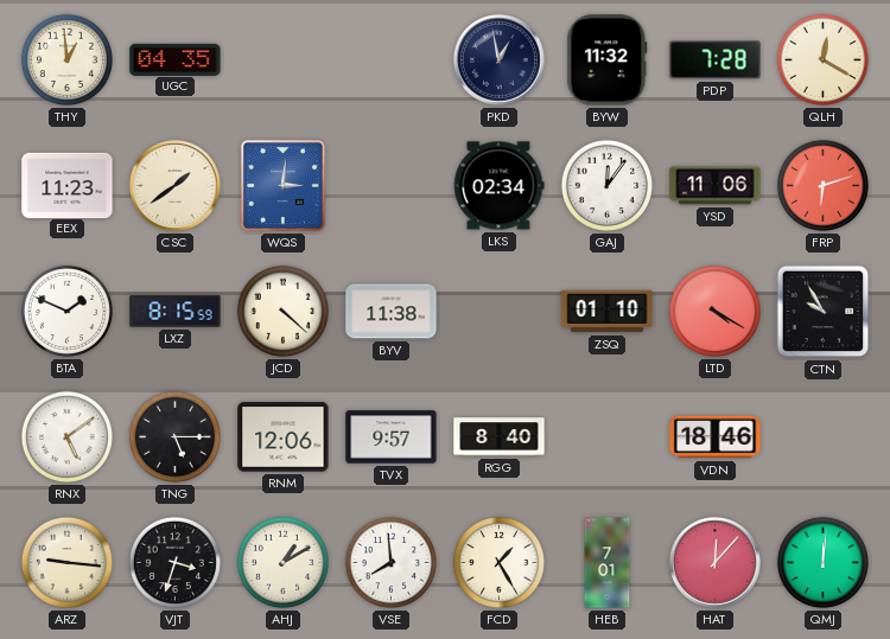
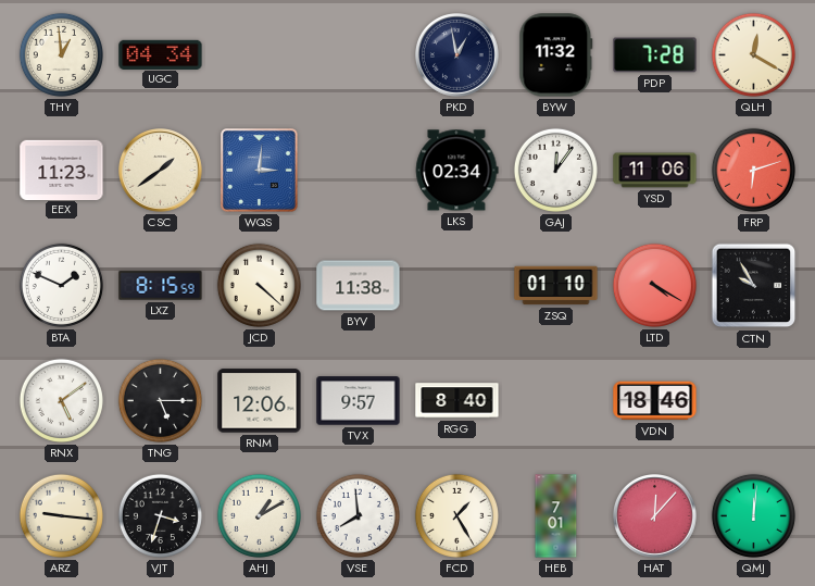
UGC: 04:35 -> 04:34
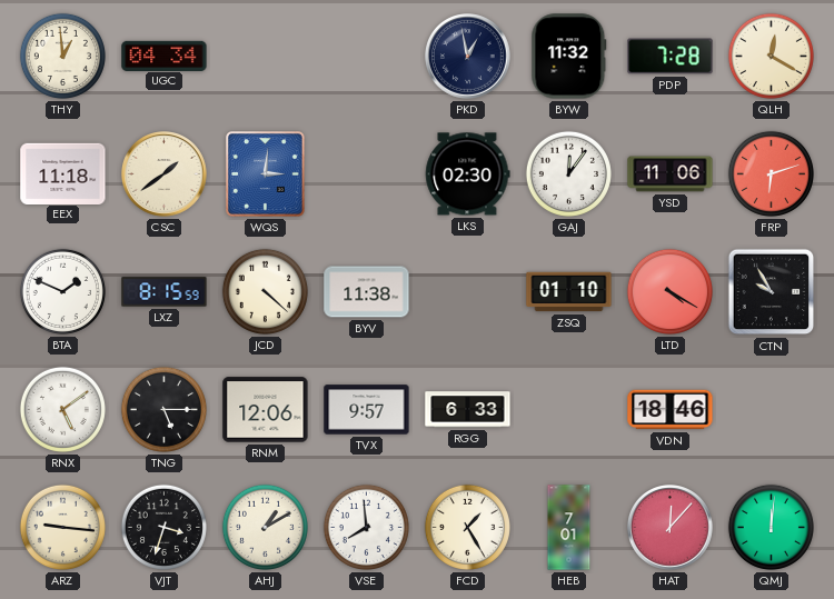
EEX: 11:23 -> 11:18
LKS: 02:34 -> 02:30
RGG: 8:40 -> 6:33
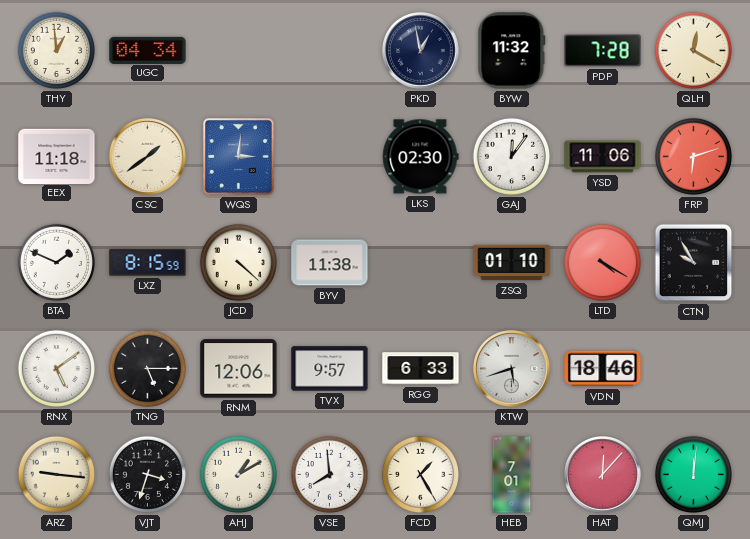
KTW: none -> 5:42
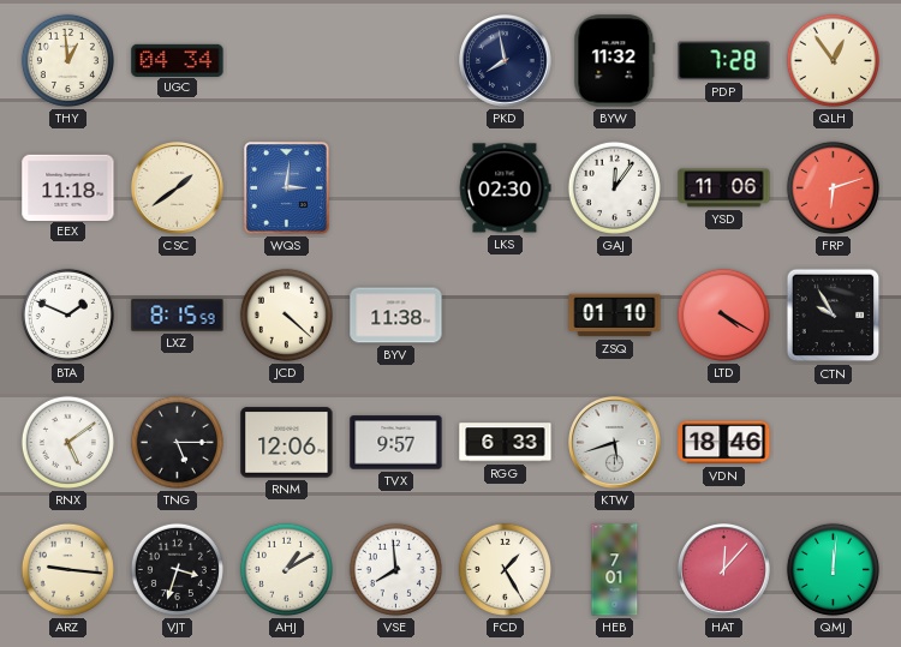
PKD: 12:58 -> 7:58
QLH: 12:20 -> 12:54
